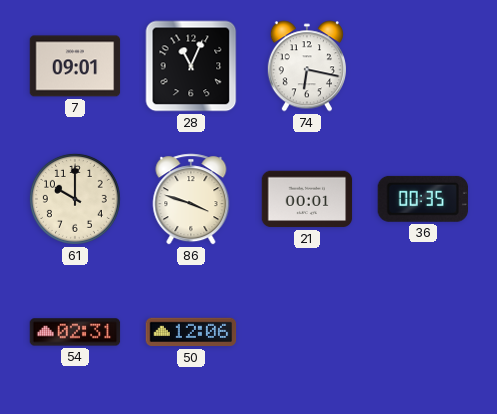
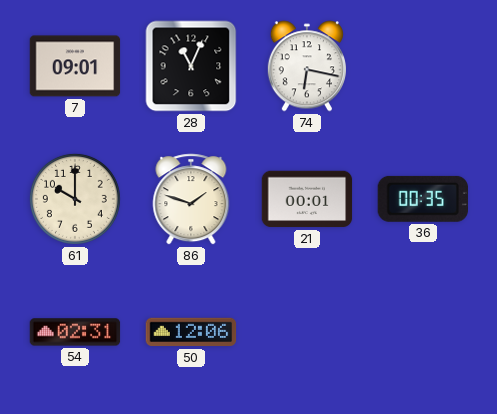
86: 3:48 -> 1:48
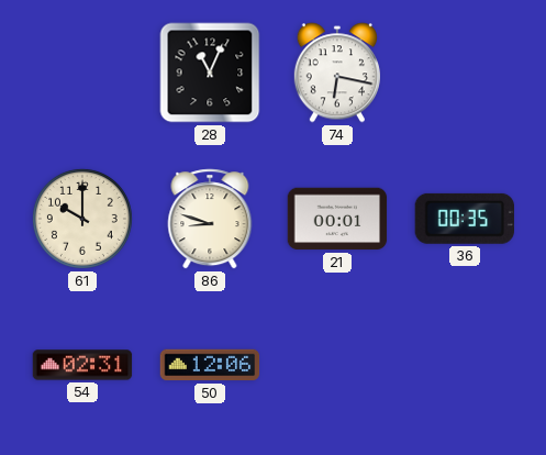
7: 09:01 -> none
86: 1:48 -> 8:48
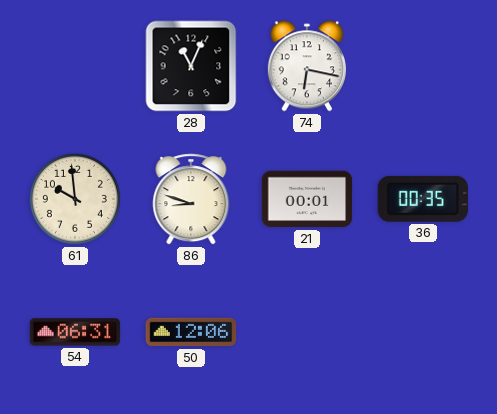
61: 10:00 -> 9:59
54: 02:31 -> 06:31
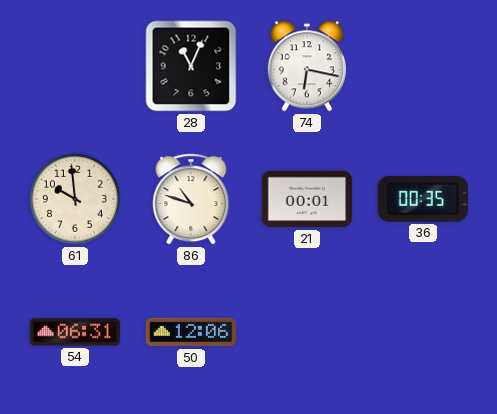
86: 8:48 -> 10:48
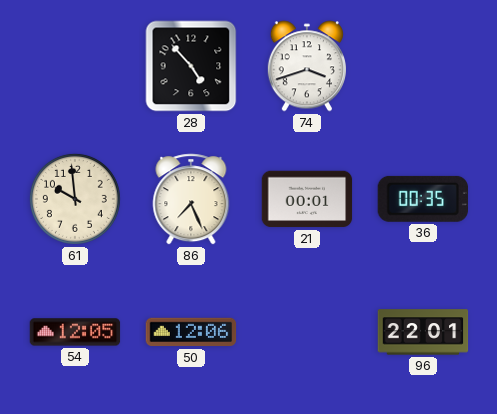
28: 11:04 -> 4:53
74: 6:17 -> 3:42
86: 10:48 -> 7:26
54: 06:31 -> 12:05
96: none -> 22:01
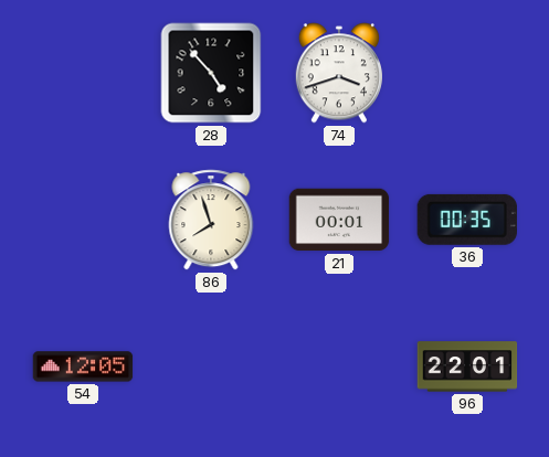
61: 9:59 -> none
86: 7:26 -> 7:57
50: 12:06 -> none
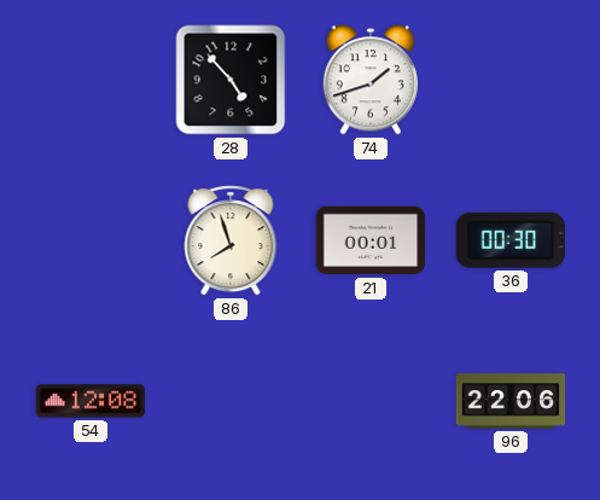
74: 3:42 -> 1:42
36: 00:35 -> 00:30
54: 12:05 -> 12:08
96: 22:01 -> 22:06
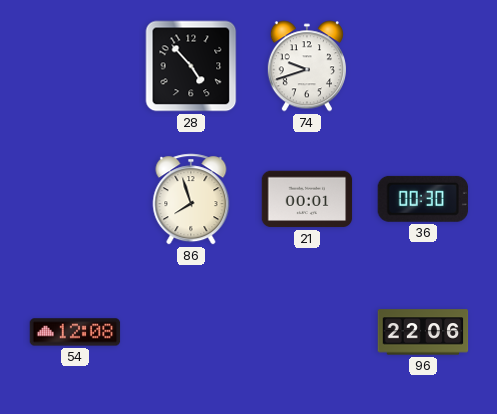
74: 1:42 -> 9:42
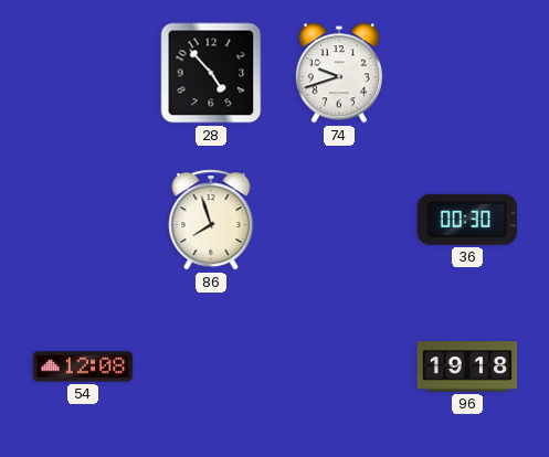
21: 00:01 -> none
96: 22:06 -> 19:18
